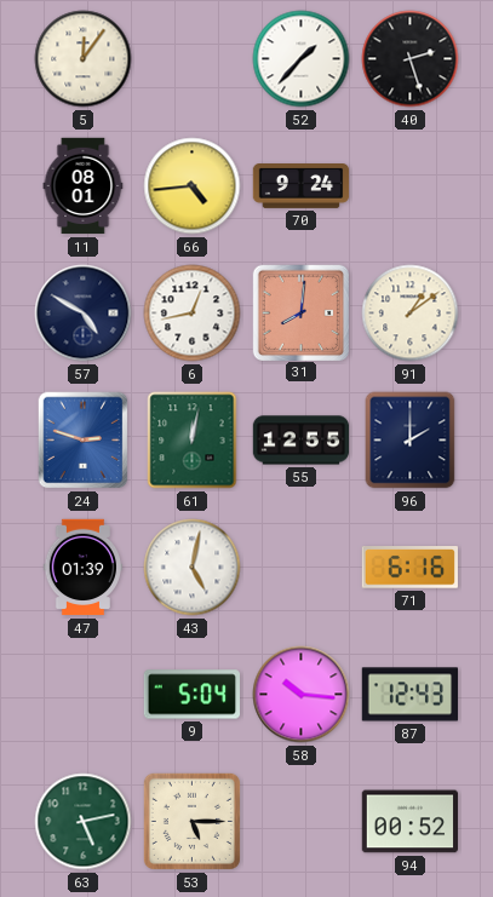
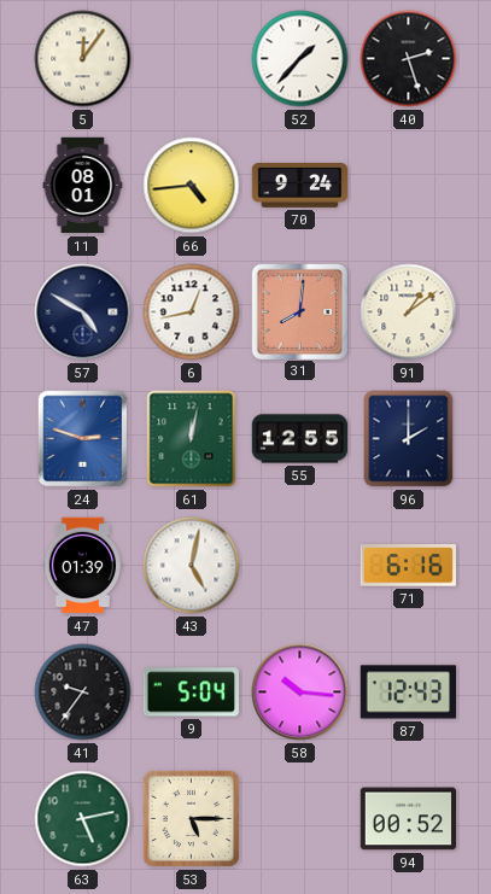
41: none -> 9:36
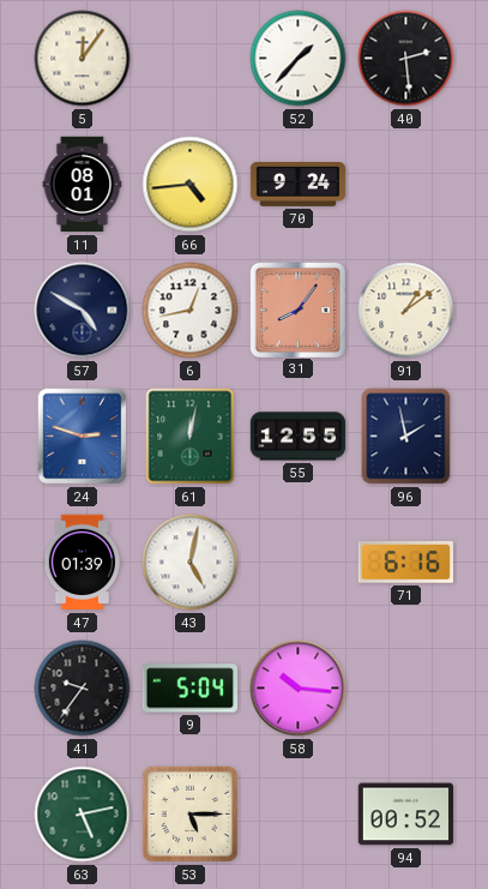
40: 2:27 -> 2:29
31: 8:01 -> 8:06
96: 2:00 -> 1:58
87: 12:43 -> none
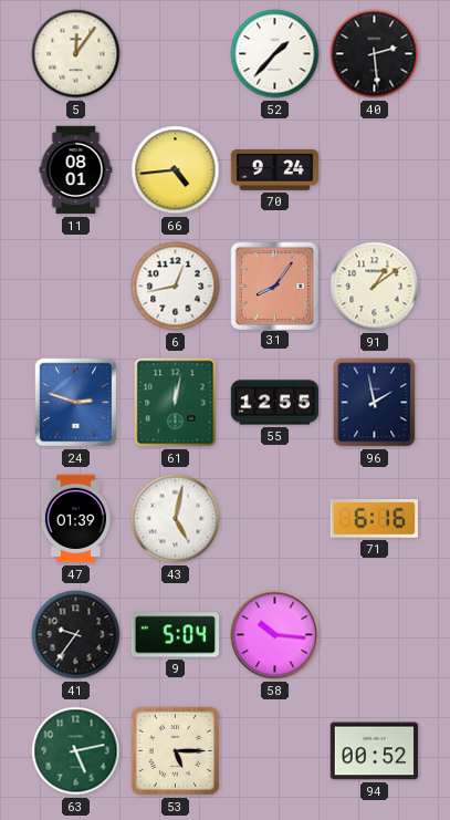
57: 4:50 -> none
